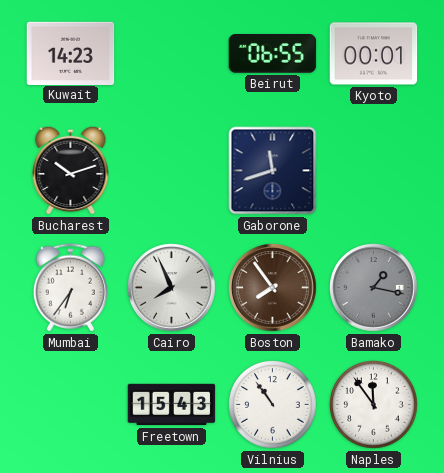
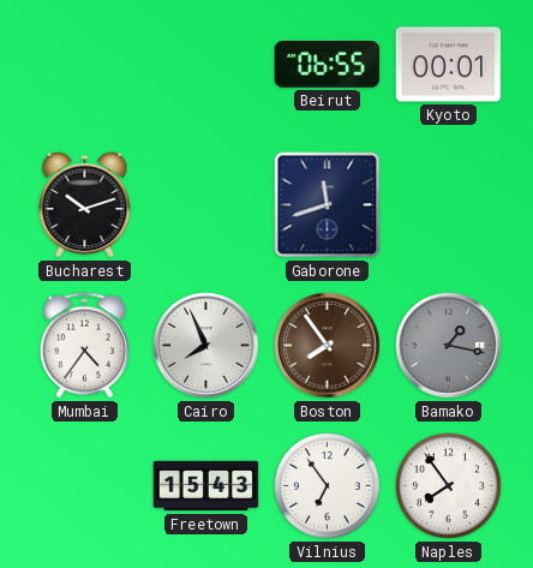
Kuwait: 14:23 -> none
Mumbai: 6:36 -> 4:36
Vilnius: 10:54 -> 6:54
Naples: 11:54 -> 7:54
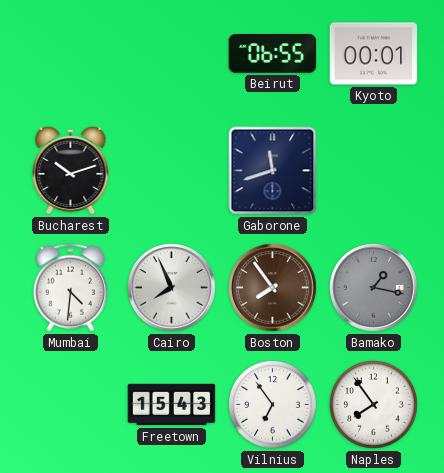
Mumbai: 4:36 -> 4:31
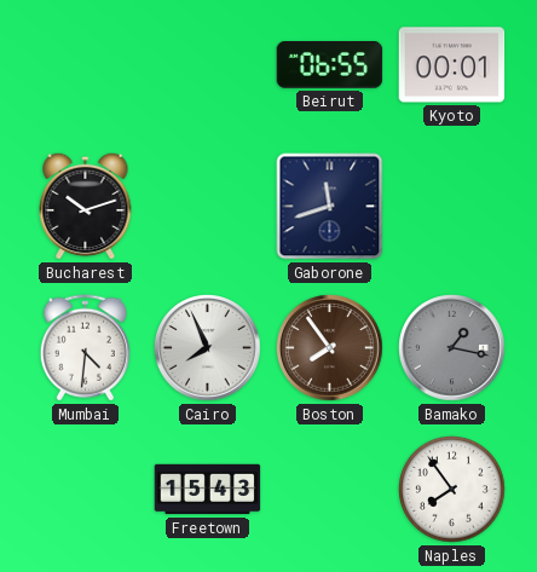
Vilnius: 6:54 -> none
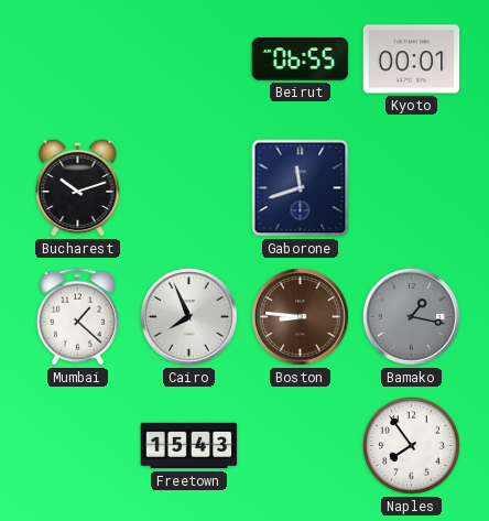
Mumbai: 4:31 -> 1:22
Boston: 7:54 -> 8:46
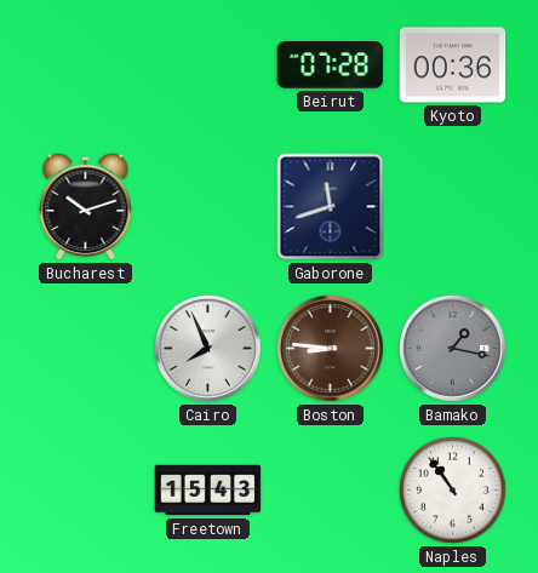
Beirut: 06:55 -> 07:28
Kyoto: 00:01 -> 00:36
Mumbai: 1:22 -> none
Naples: 7:54 -> 10:54
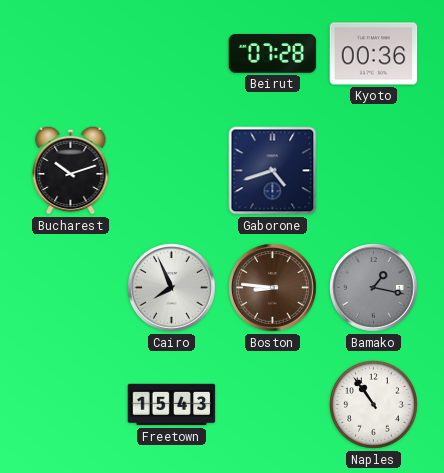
Gaborone: 11:42 -> 4:42
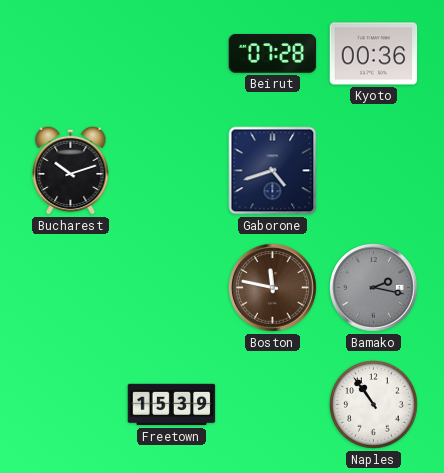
Cairo: 7:56 -> none
Boston: 8:46 -> 11:47
Bamako: 1:17 -> 2:17
Freetown: 15:43 -> 15:39
